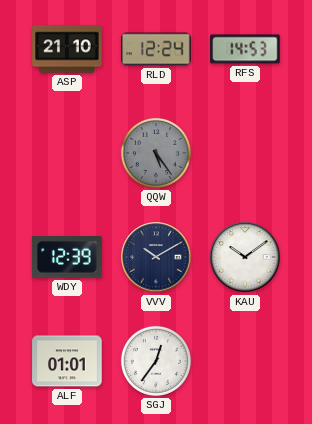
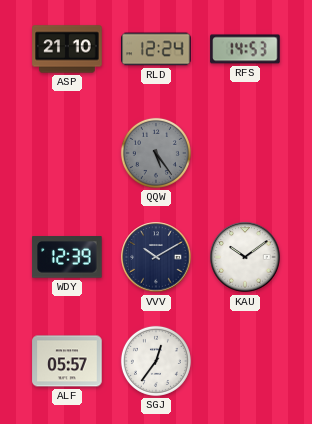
ALF: 01:01 -> 05:57
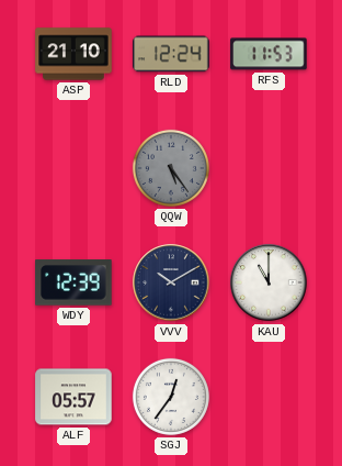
RFS: 14:53 -> 11:53
KAU: 10:09 -> 11:00
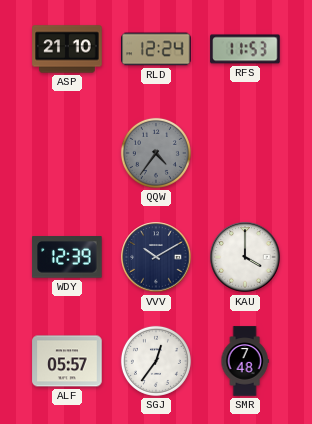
QQW: 5:24 -> 4:36
KAU: 11:00 -> 4:00
SMR: none -> 7:48
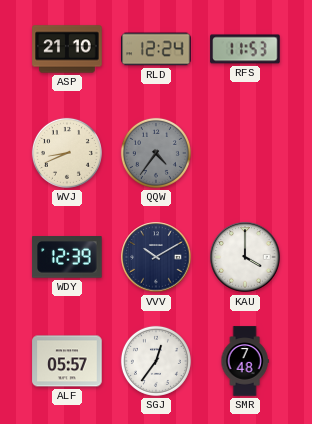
WVJ: none -> 8:41
